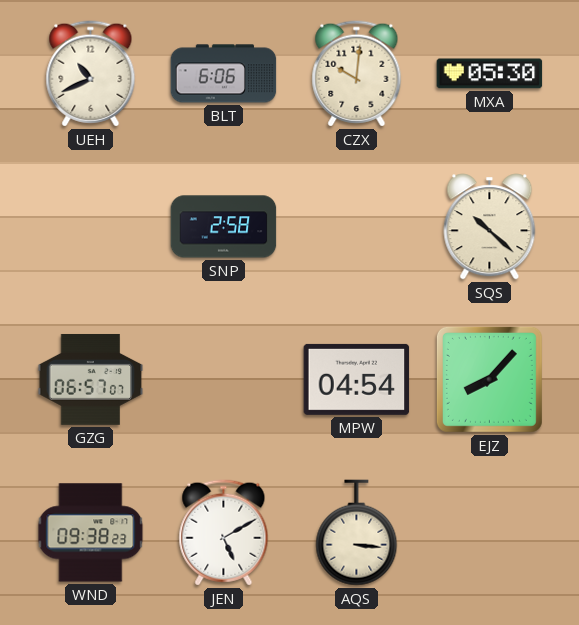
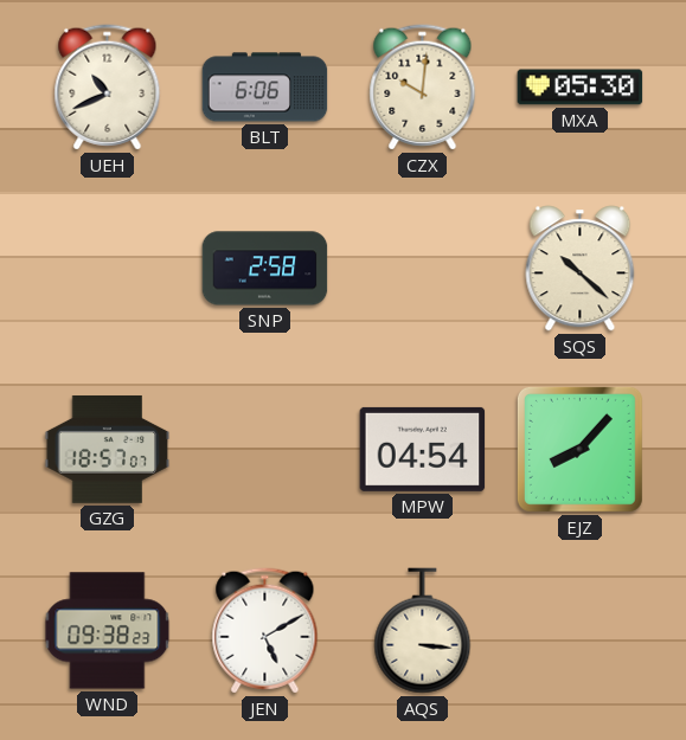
GZG: 06:57 -> 18:57
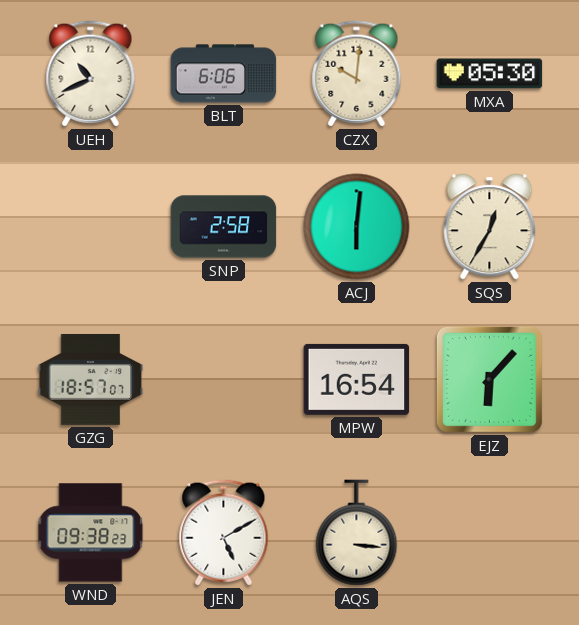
ACJ: none -> 6:01
SQS: 10:22 -> 12:35
MPW: 04:54 -> 16:54
EJZ: 8:07 -> 6:07
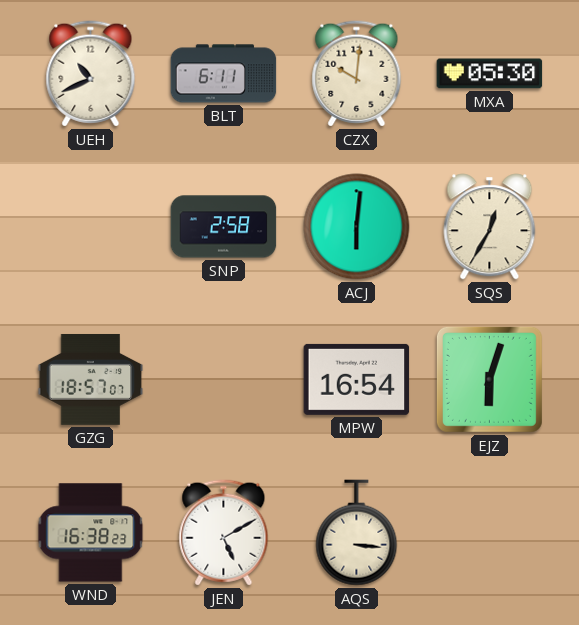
BLT: 6:06 -> 6:11
EJZ: 6:07 -> 6:03
WND: 09:38 -> 16:38
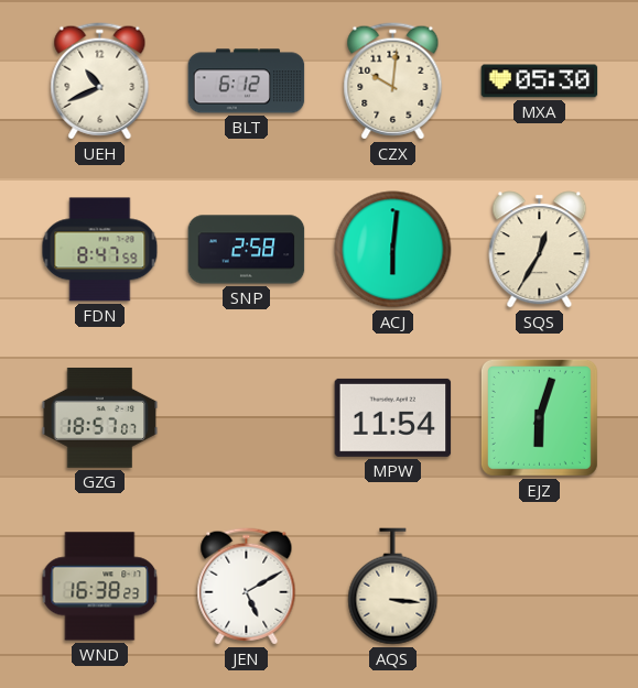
BLT: 6:11 -> 6:12
FDN: none -> 8:47
MPW: 16:54 -> 11:54
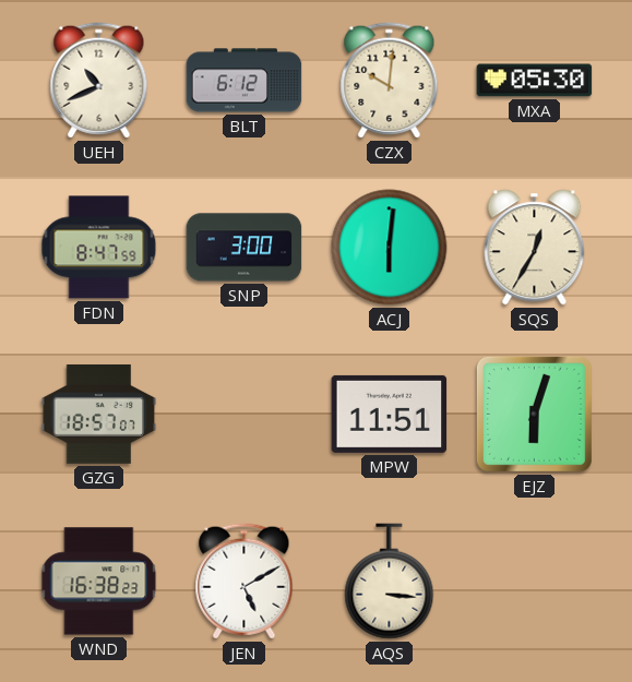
SNP: 2:58 -> 3:00
MPW: 11:54 -> 11:51
